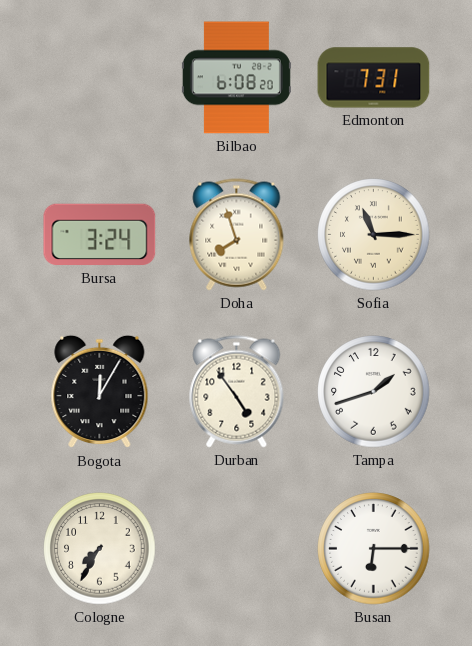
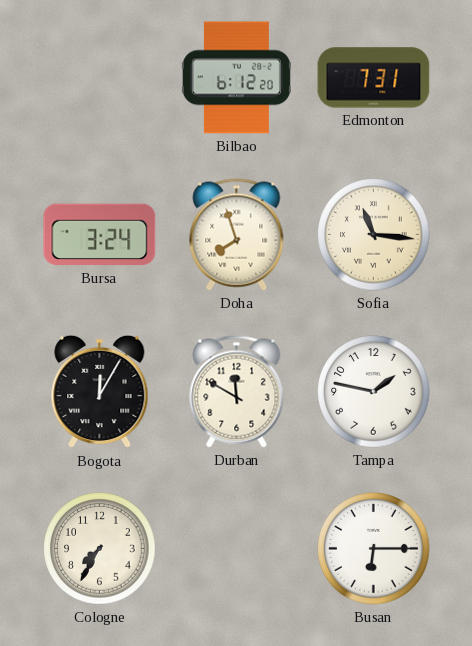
Bilbao: 6:08 -> 6:12
Sofia: 11:15 -> 11:16
Durban: 4:54 -> 11:50
Tampa: 1:42 -> 1:47
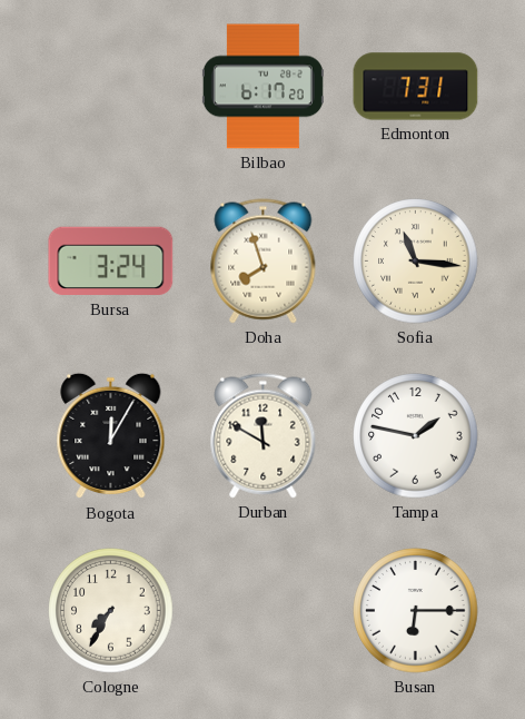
Bilbao: 6:12 -> 6:17
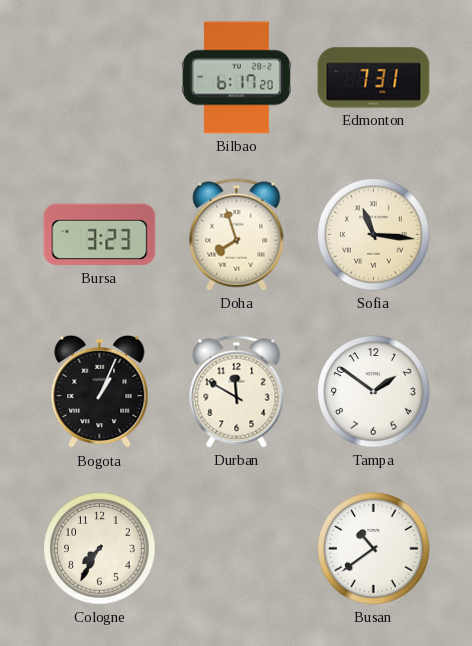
Bursa: 3:24 -> 3:23
Bogota: 12:05 -> 1:04
Tampa: 1:47 -> 1:51
Busan: 6:15 -> 10:39
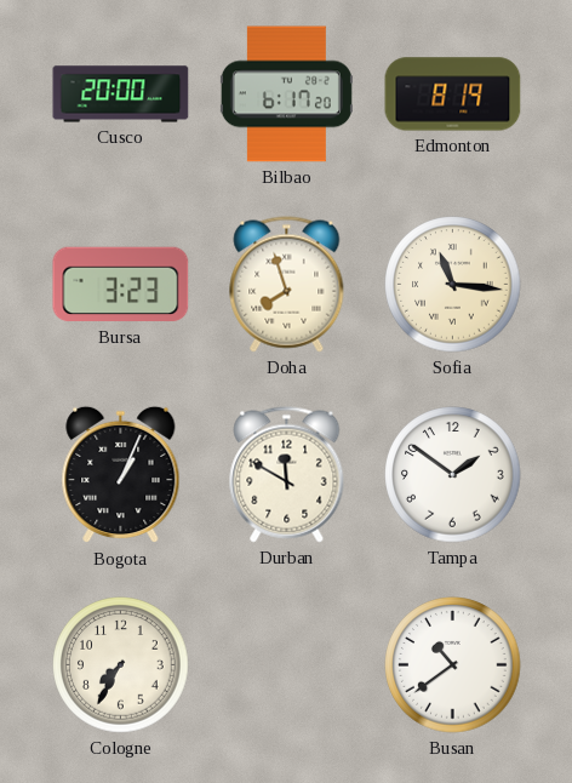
Cusco: none -> 20:00
Edmonton: 7:31 -> 8:19
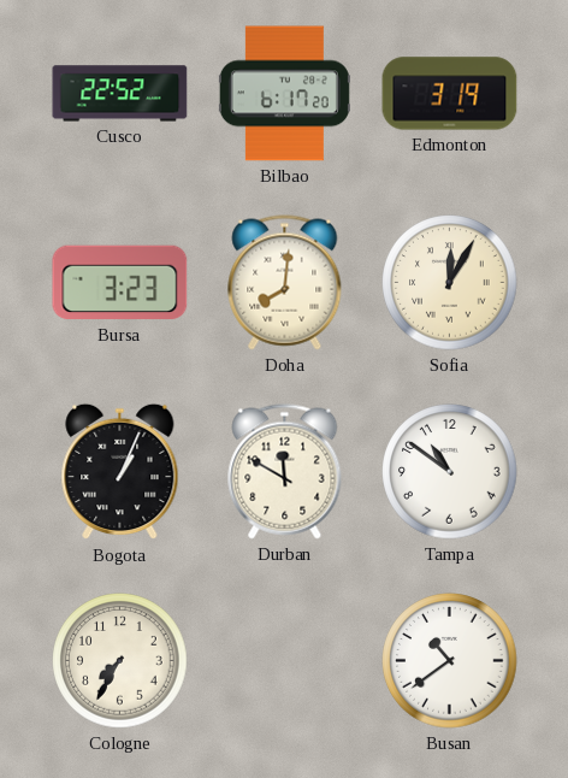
Cusco: 20:00 -> 22:52
Edmonton: 8:19 -> 3:19
Doha: 7:57 -> 8:01
Sofia: 11:16 -> 12:05
Tampa: 1:51 -> 10:51
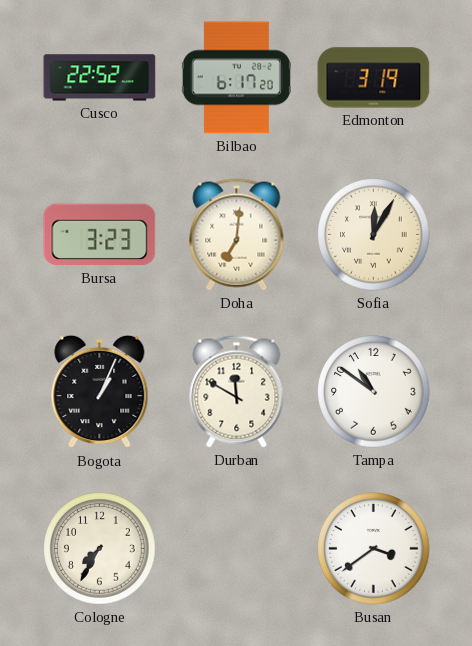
Doha: 8:01 -> 7:01
Busan: 10:39 -> 3:39
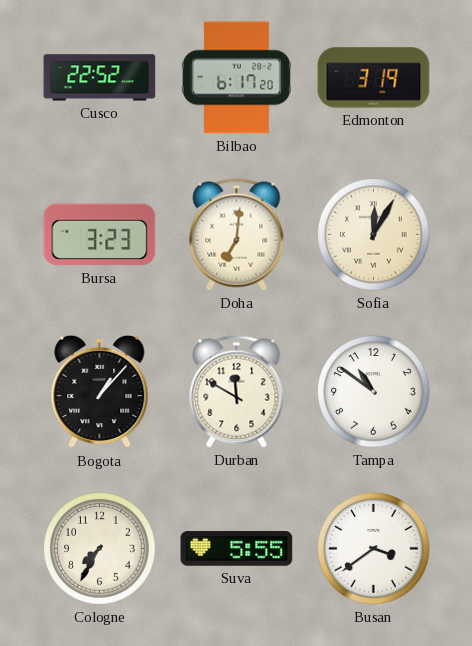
Bogota: 1:04 -> 1:07
Suva: none -> 5:55
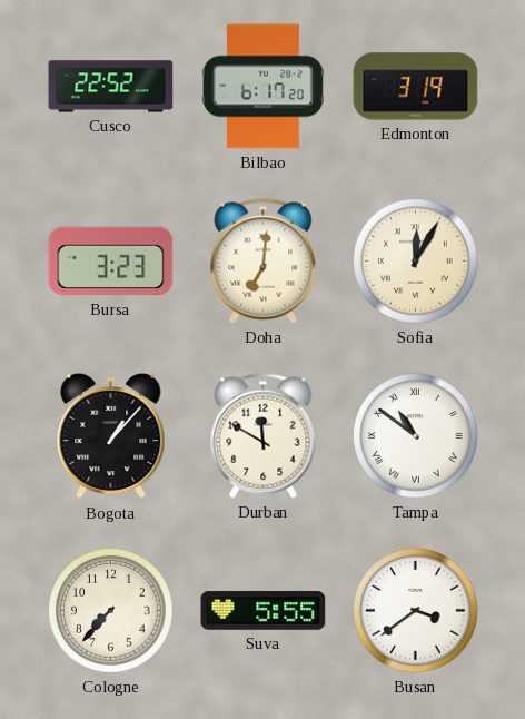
Tampa numerals: Arabic -> Roman
Cologne: 7:35 -> 7:37
